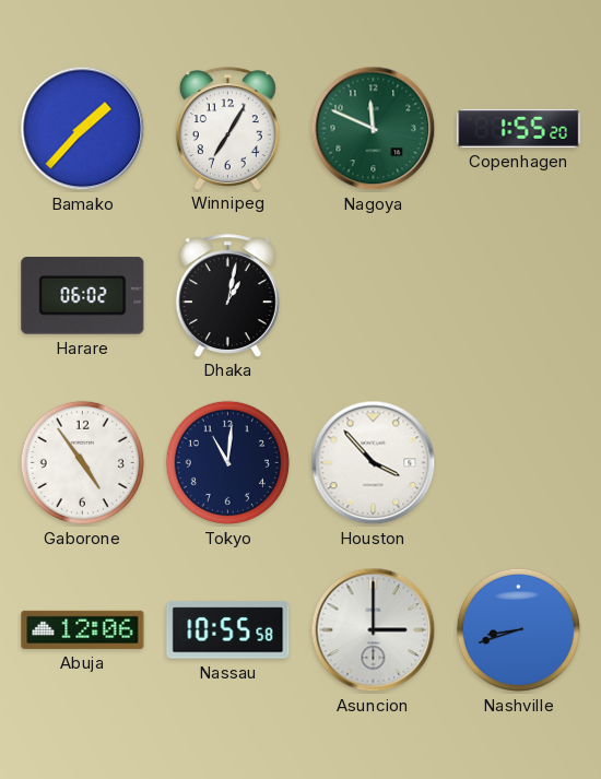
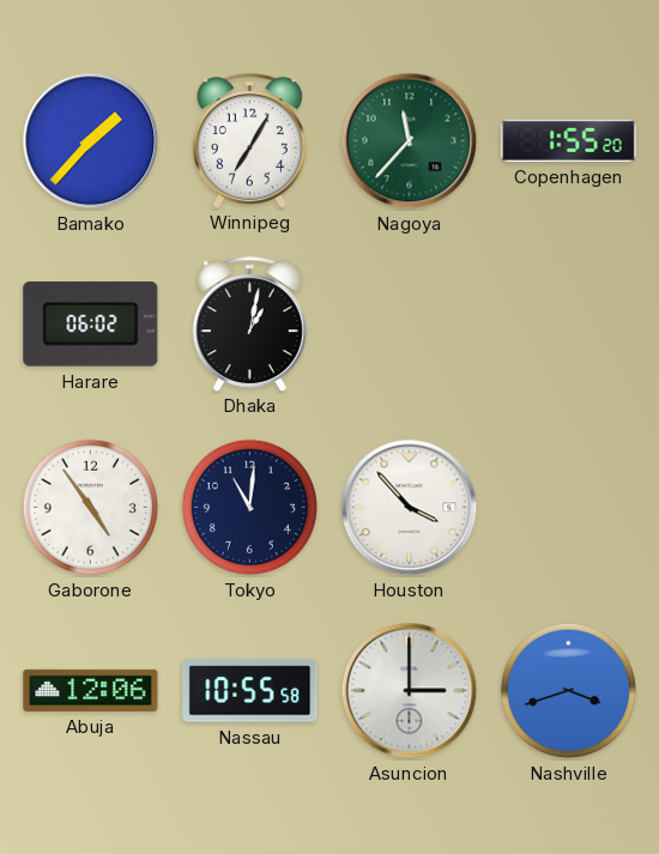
Nagoya: 11:49 -> 11:37
Nashville: 8:42 -> 3:42
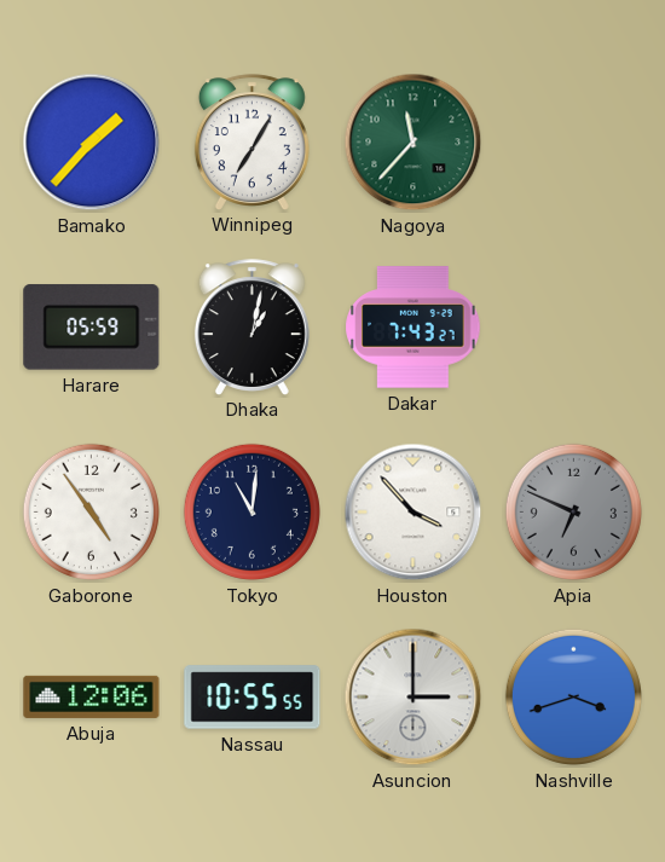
Copenhagen: 1:55 -> none
Harare: 06:02 -> 05:59
Dakar: none -> 7:43
Apia: none -> 6:49
Nassau: 10:55:58 -> 10:55:55
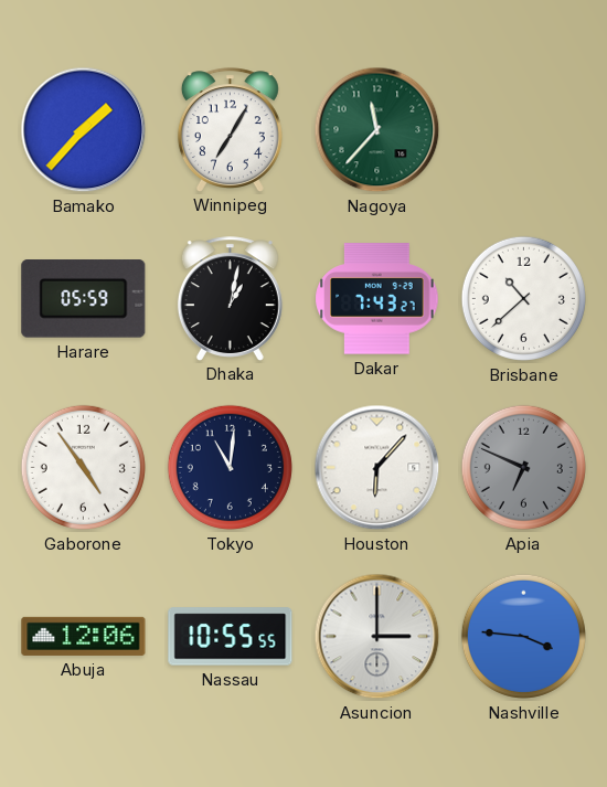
Brisbane: none -> 10:38
Houston: 3:53 -> 6:07
Nashville: 3:42 -> 3:46
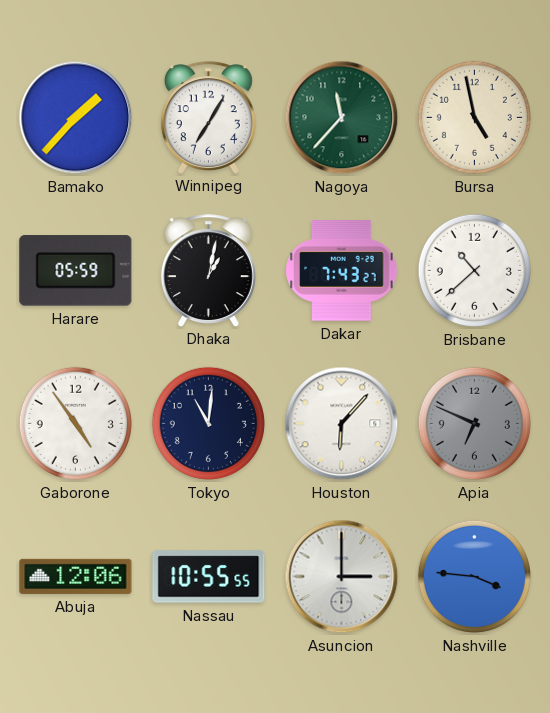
Bursa: none -> 4:58
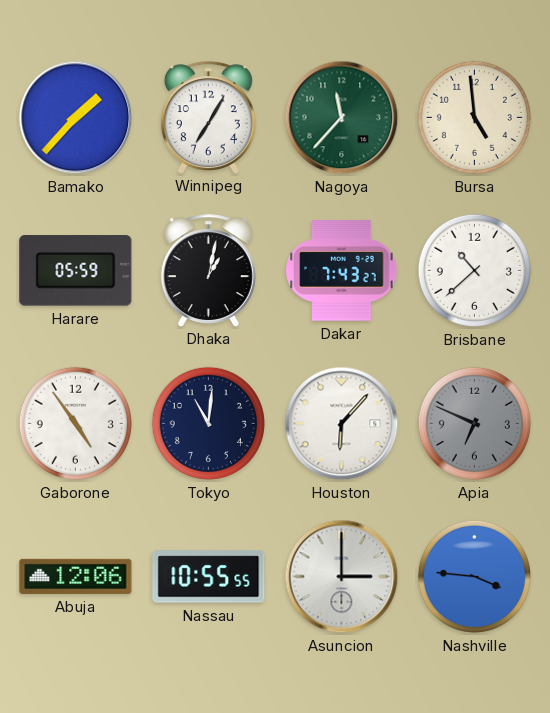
Bursa: 4:58 -> 4:59
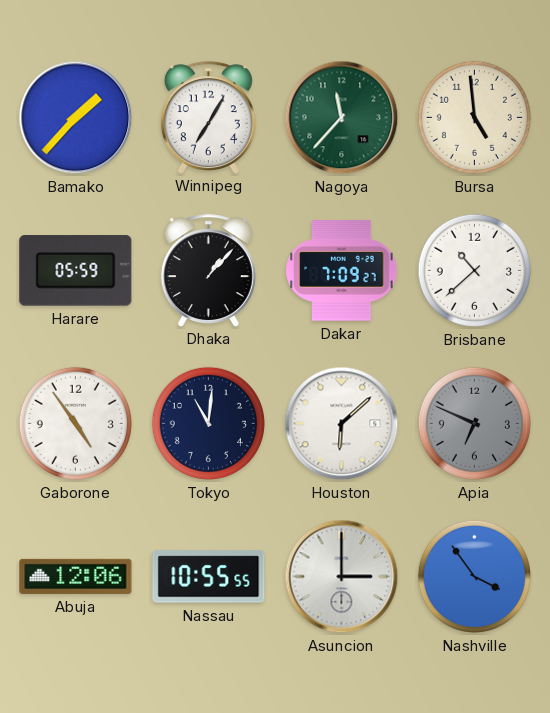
Dhaka: 1:02 -> 1:07
Dakar: 7:43 -> 7:09
Houston: 6:07 -> 6:08
Nashville: 3:46 -> 3:54
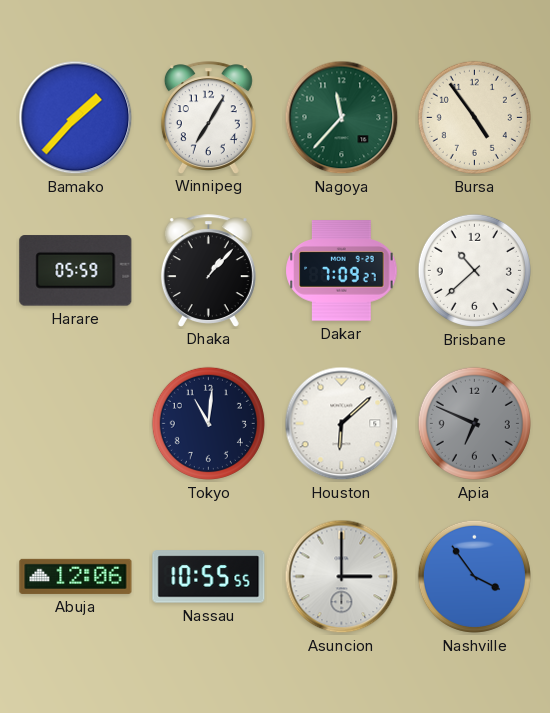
Bursa: 4:59 -> 4:54
Gaborone: 4:54 -> none
